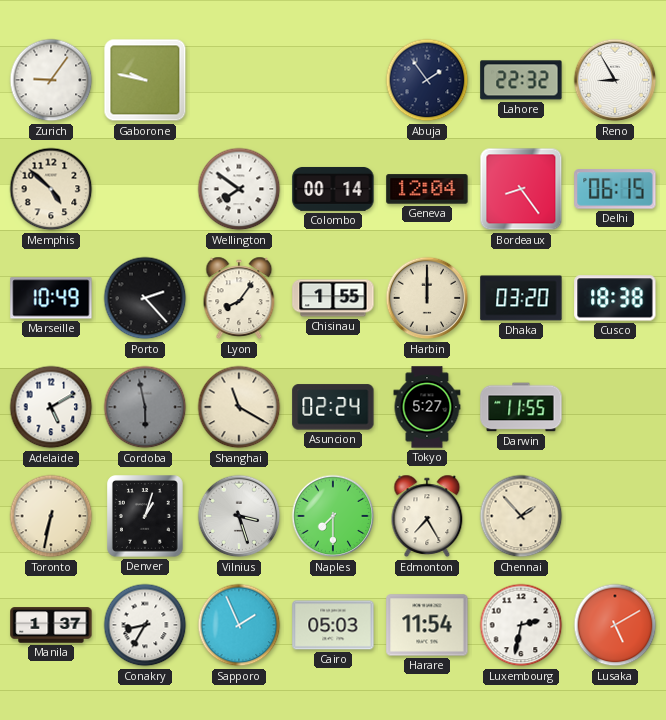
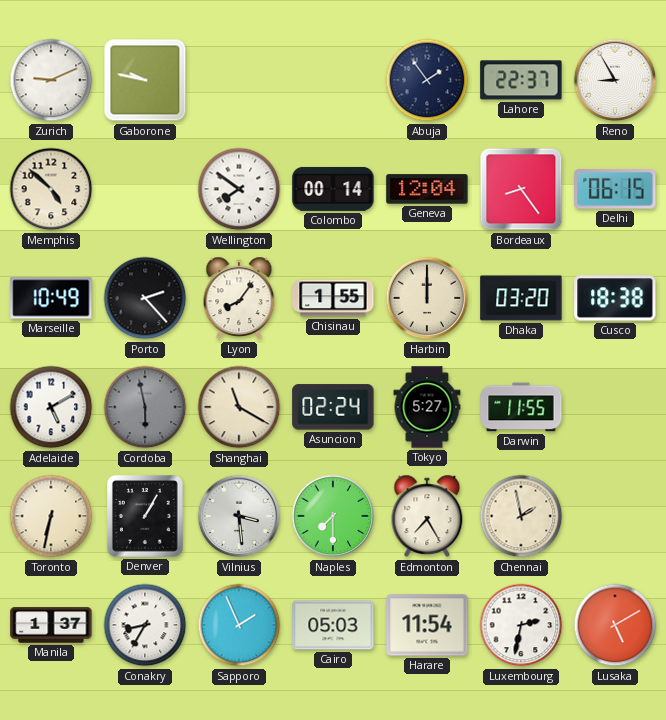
Zurich: 9:06 -> 9:11
Lahore: 22:32 -> 22:37
Denver: 1:03 -> 1:05
Vilnius: 3:27 -> 3:29
Chennai: 1:53 -> 1:58
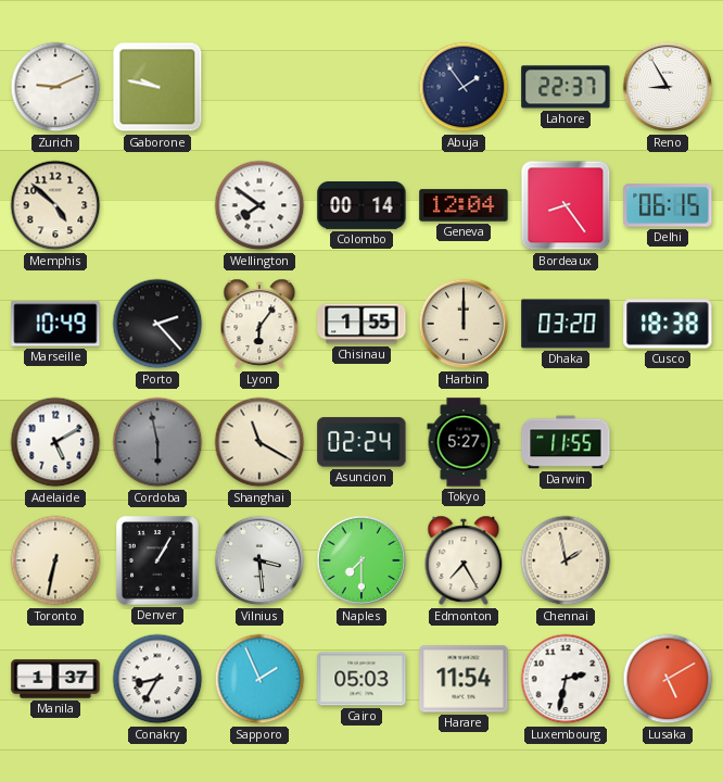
Lyon: 8:06 -> 6:06
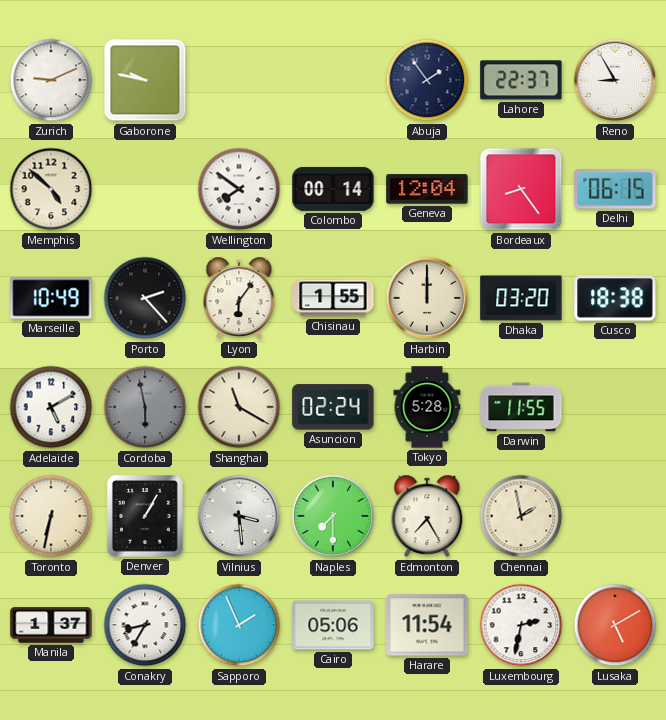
Tokyo: 5:27 -> 5:28
Cairo: 05:03 -> 05:06
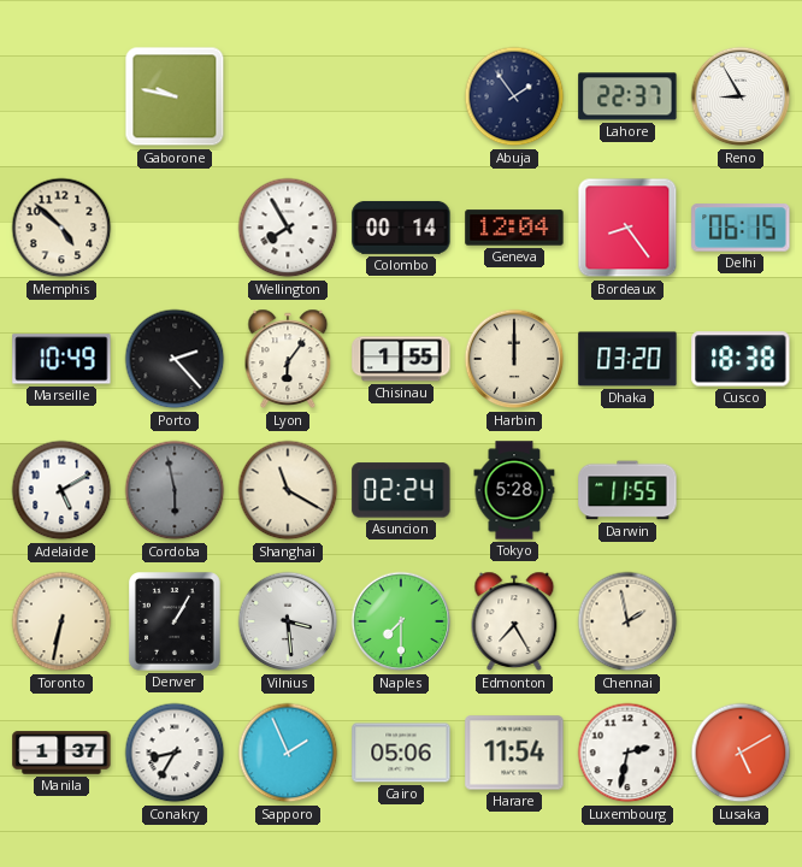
Zurich: 9:11 -> none
Wellington: 7:51 -> 7:55
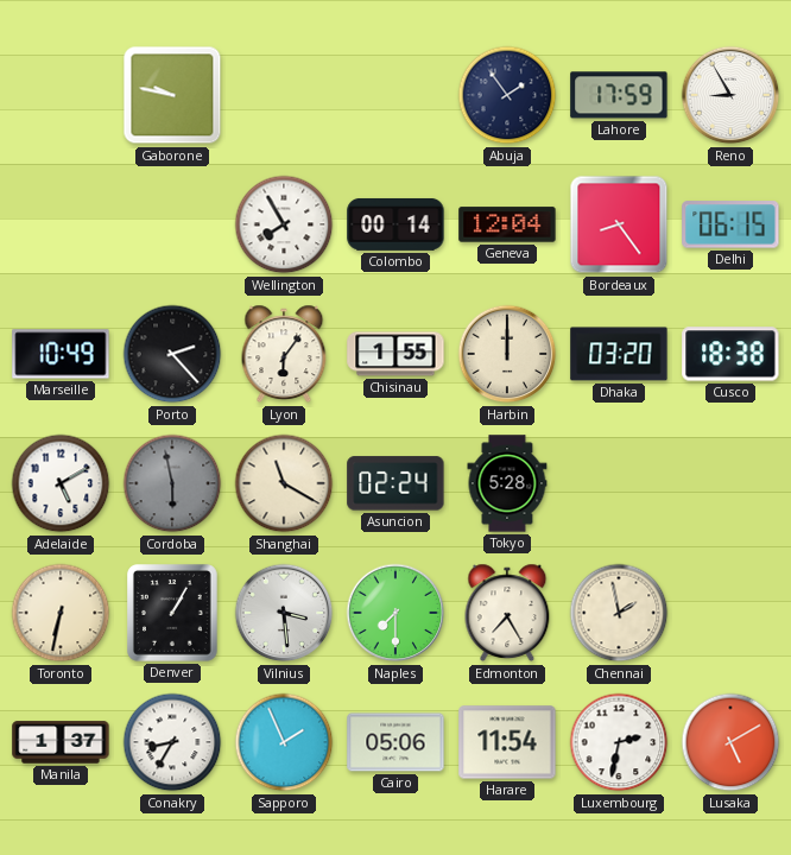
Lahore: 22:37 -> 17:59
Memphis: 4:52 -> none
Darwin: 11:55 -> none
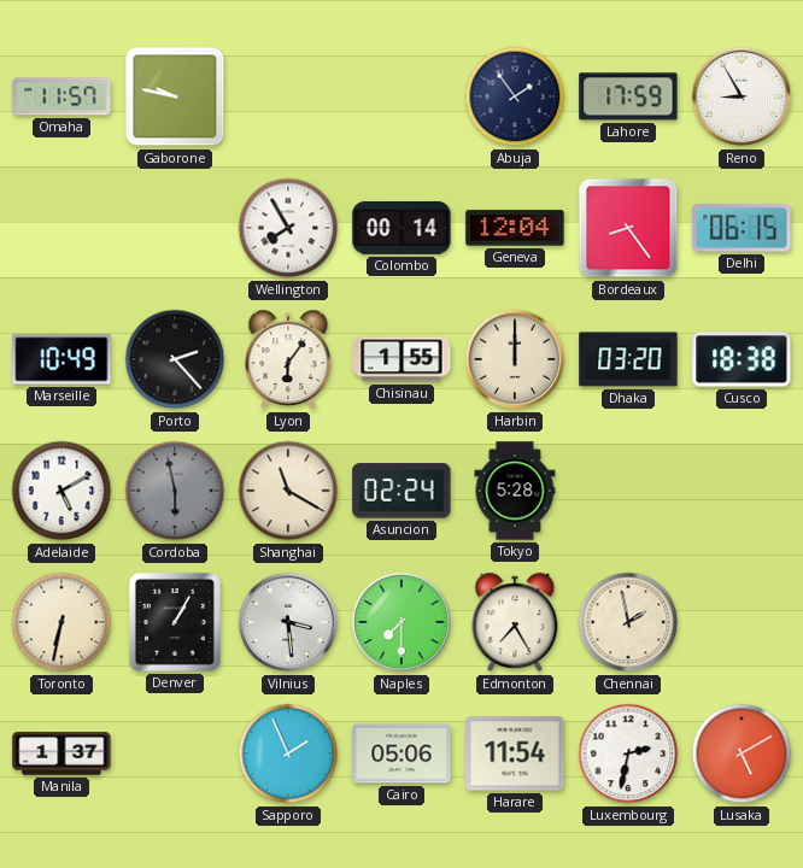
Omaha: none -> 11:57
Conakry: 8:35 -> none
